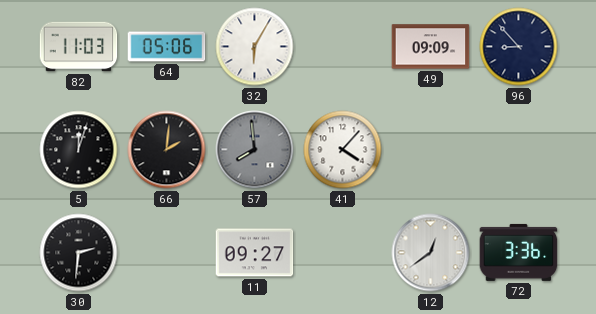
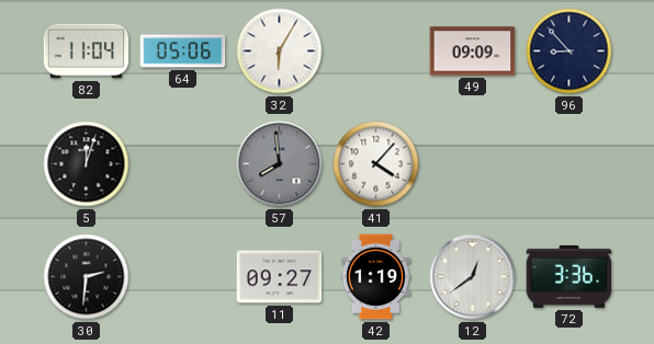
82: 11:03 -> 11:04
66: 2:01 -> none
42: none -> 1:19
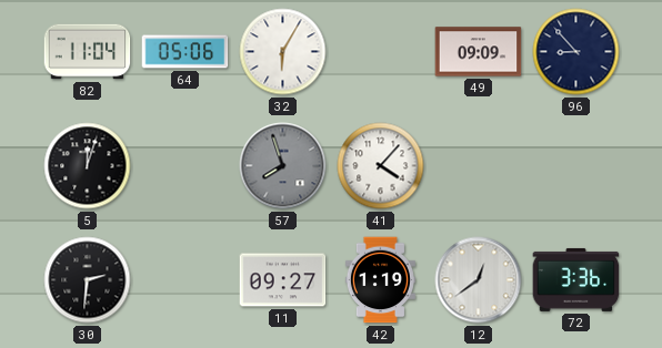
57: 7:59 -> 7:57
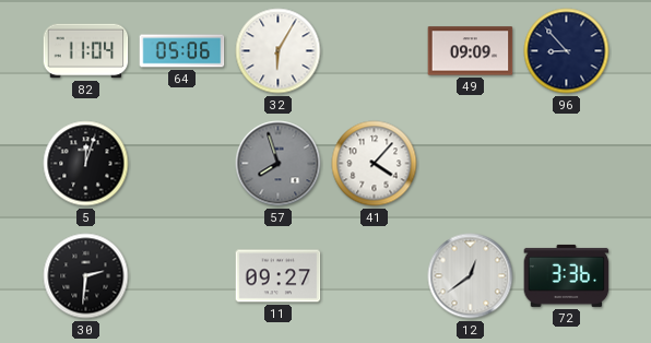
42: 1:19 -> none
